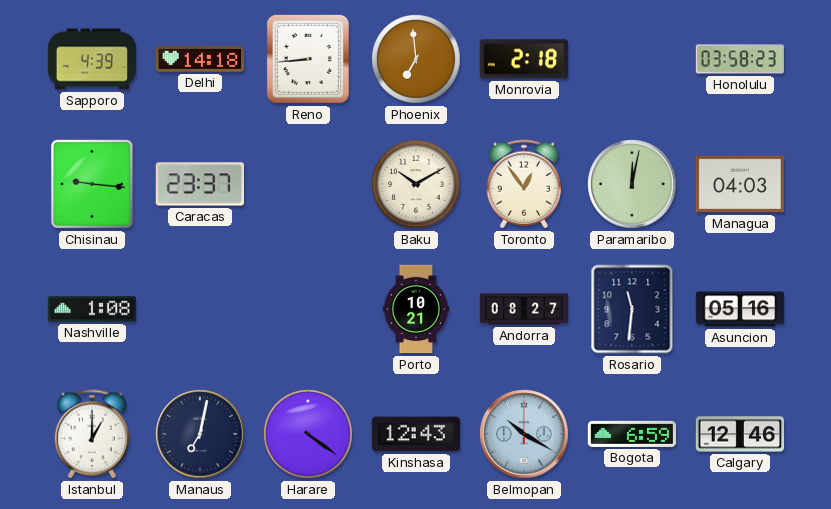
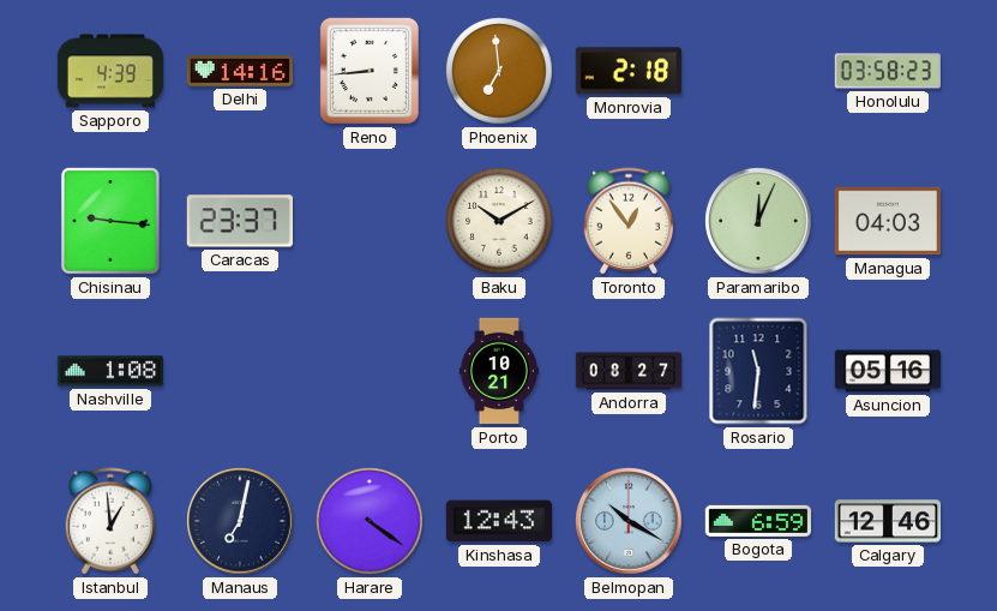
Delhi: 14:18 -> 14:16
Paramaribo: 12:02 -> 12:04
Istanbul: 1:00 -> 12:59
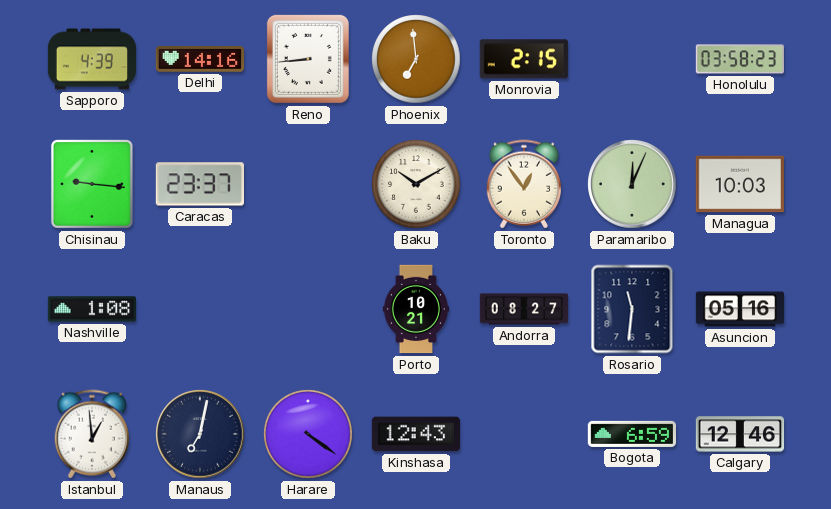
Monrovia: 2:18 -> 2:15
Managua: 04:03 -> 10:03
Belmopan: 10:20 -> none
